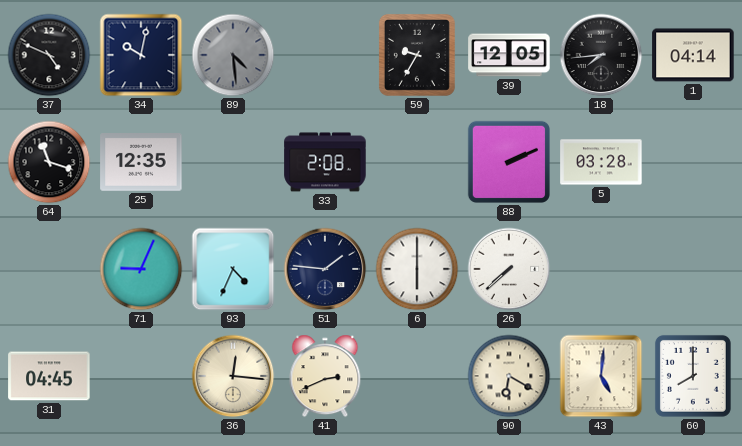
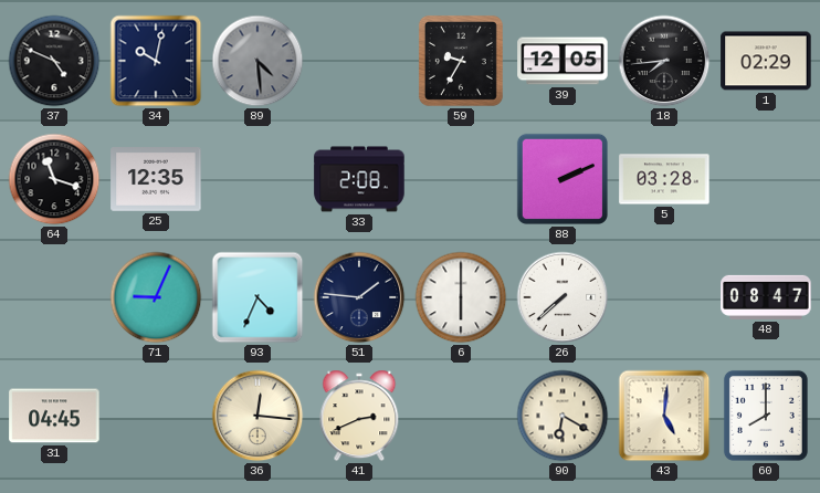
1: 04:14 -> 02:29
48: none -> 08:47
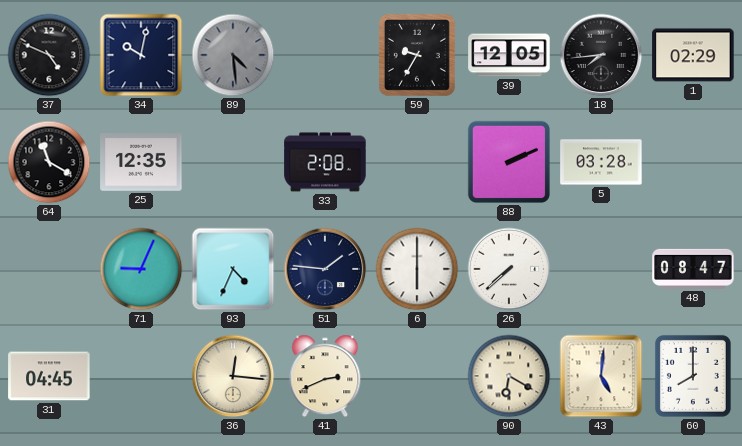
64: 11:18 -> 11:20
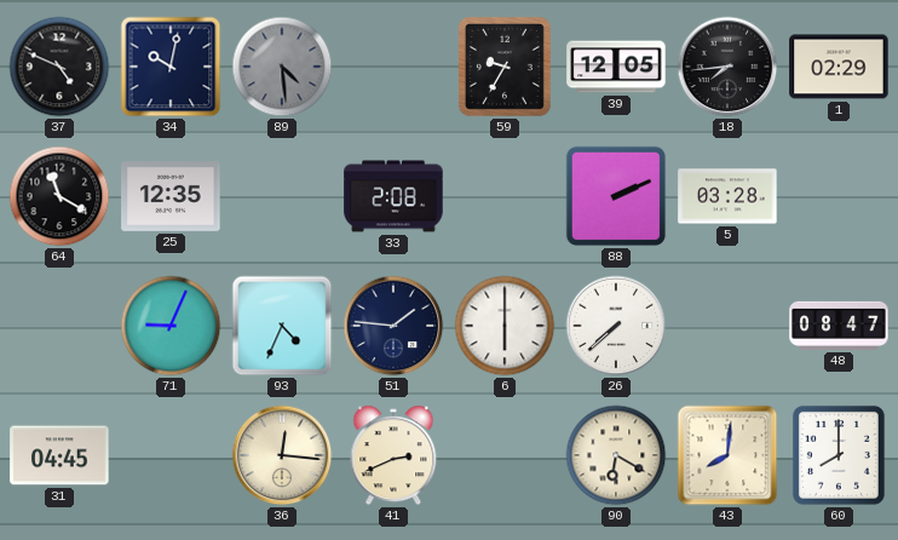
43: 5:01 -> 8:01
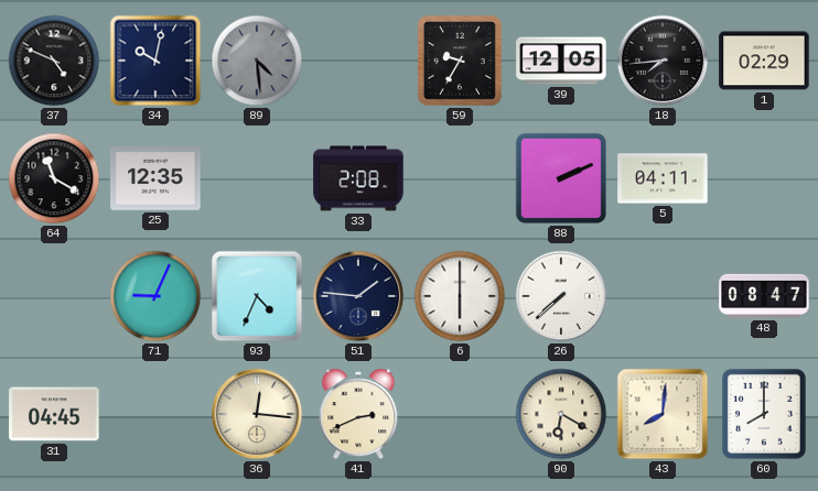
5: 03:28 -> 04:11
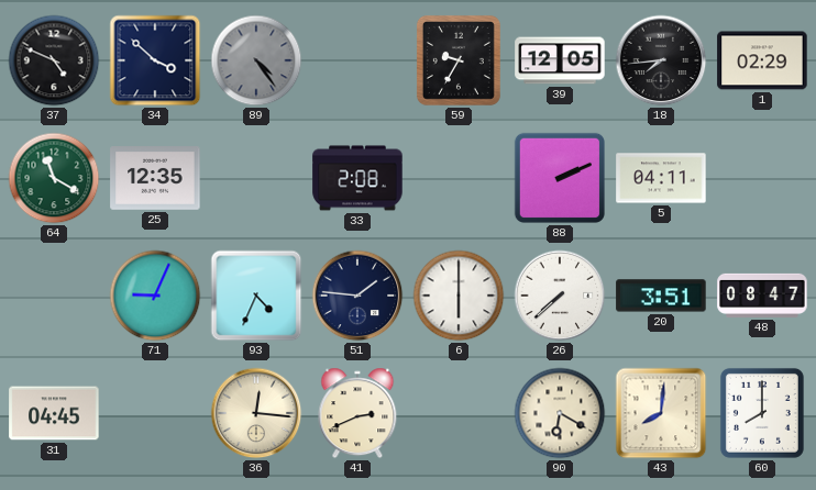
34: 10:02 -> 3:52
89: 4:29 -> 4:24
64 dial: black -> green
20: none -> 3:51
